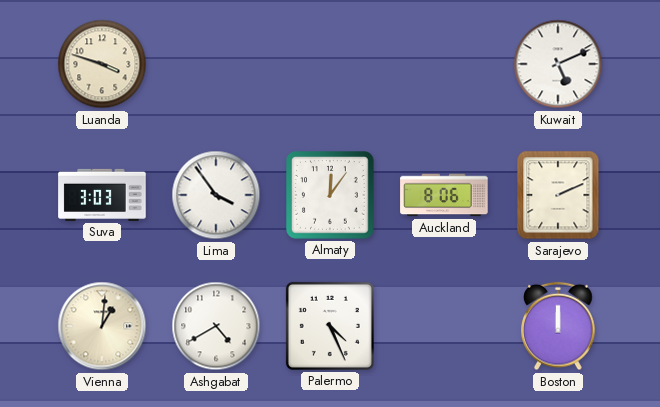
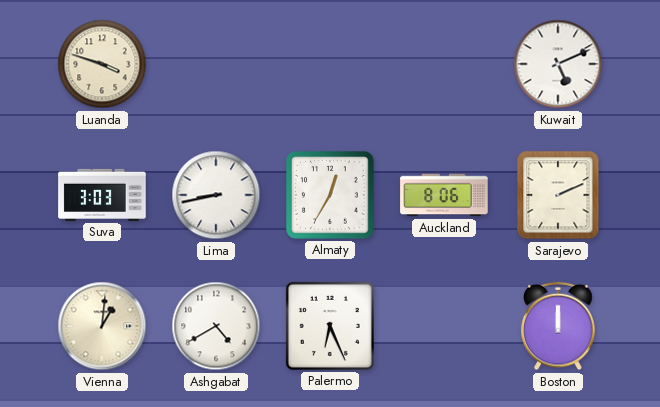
Lima: 3:54 -> 8:43
Almaty: 12:06 -> 12:35
Palermo: 4:26 -> 6:26
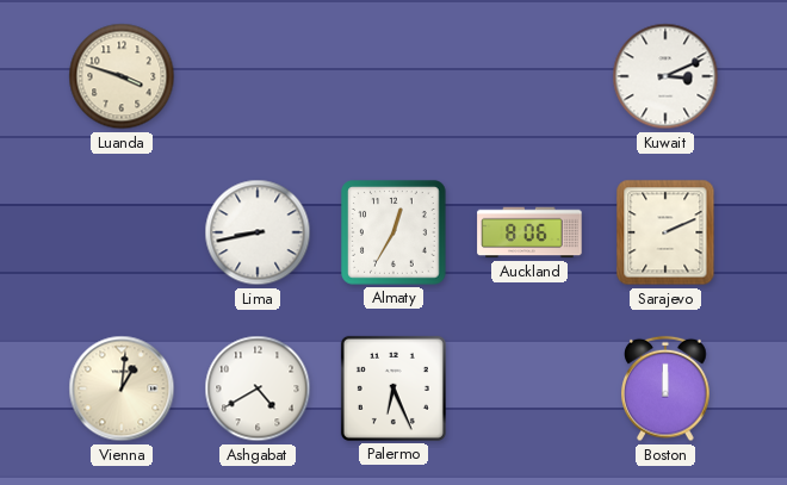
Kuwait: 5:11 -> 3:11
Suva: 3:03 -> none
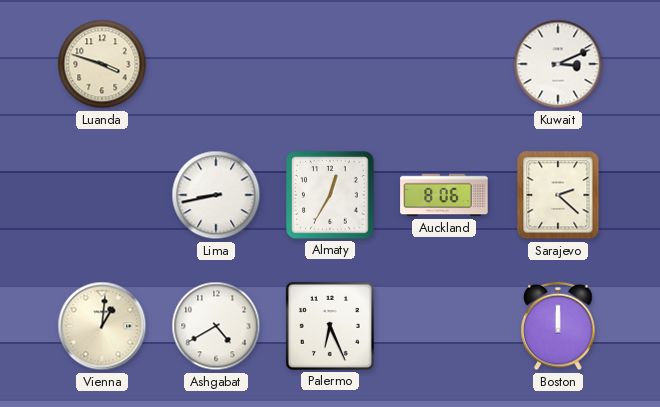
Sarajevo: 2:11 -> 2:22
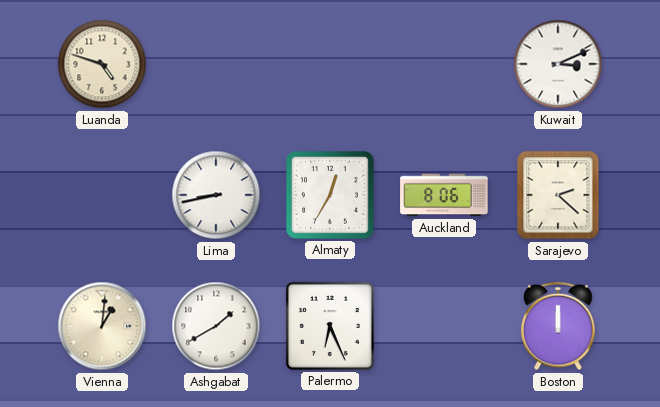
Luanda: 3:48 -> 4:48
Ashgabat: 4:40 -> 1:40
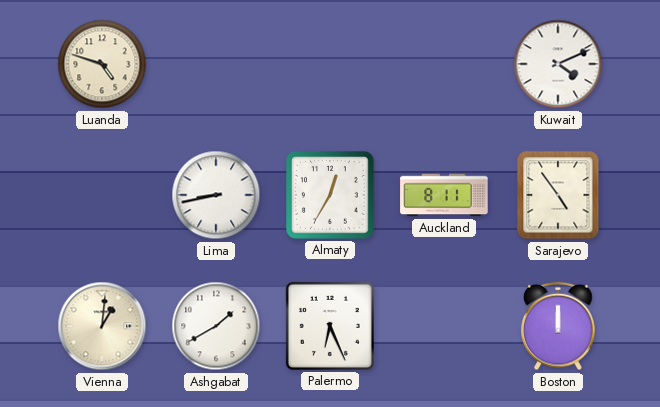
Kuwait: 3:11 -> 4:11
Auckland: 8:06 -> 8:11
Sarajevo: 2:22 -> 4:54
